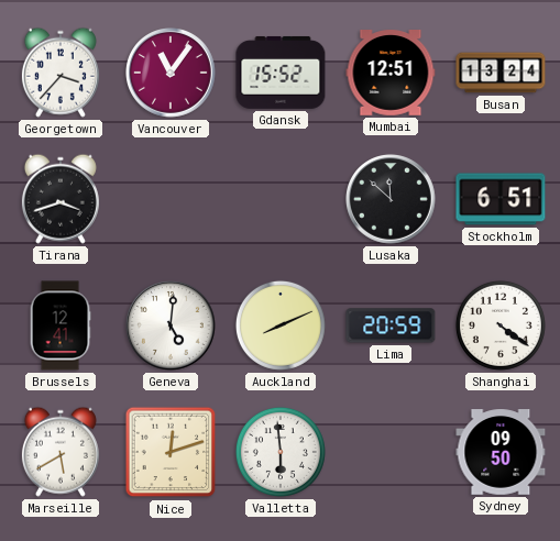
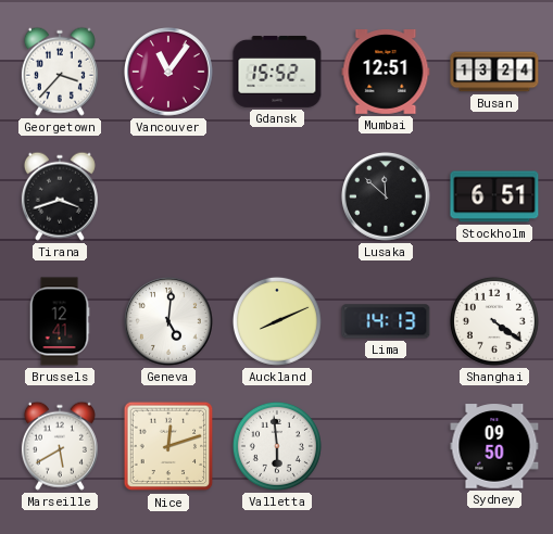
Lima: 20:59 -> 14:13
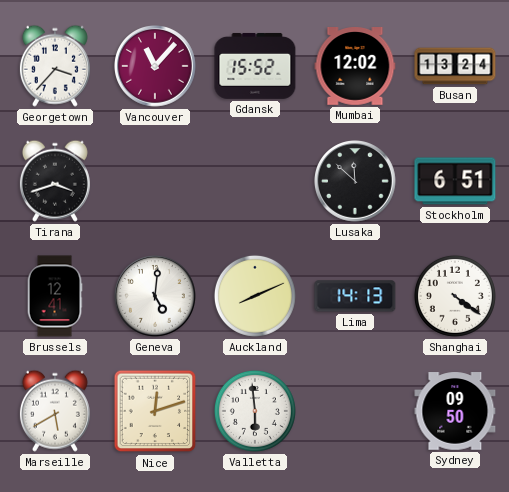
Vancouver: 11:06 -> 11:07
Mumbai: 12:51 -> 12:02
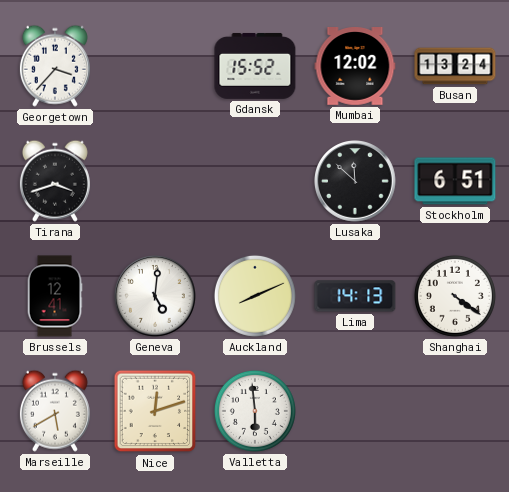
Vancouver: 11:07 -> none
Sydney: 09:50 -> none
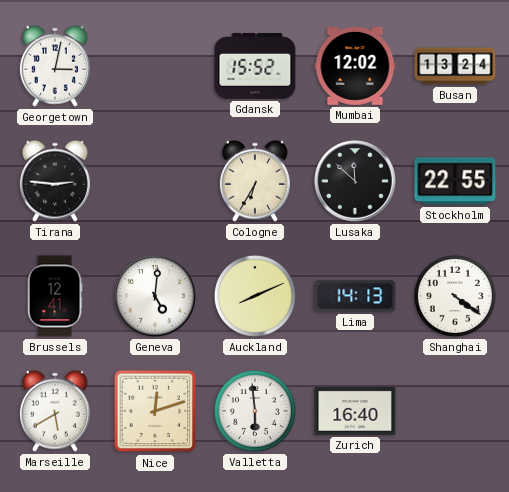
Georgetown: 3:37 -> 3:02
Tirana: 3:42 -> 2:46
Cologne: none -> 6:35
Stockholm: 6:51 -> 22:55
Zurich: none -> 16:40
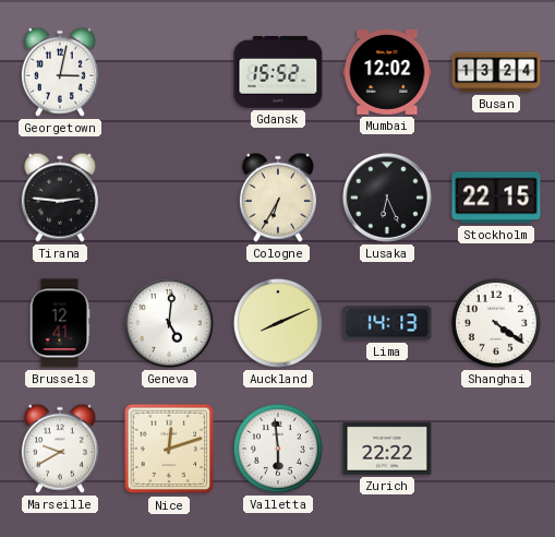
Lusaka: 11:52 -> 6:26
Stockholm: 22:55 -> 22:15
Marseille: 5:40 -> 9:40
Zurich: 16:40 -> 22:22
